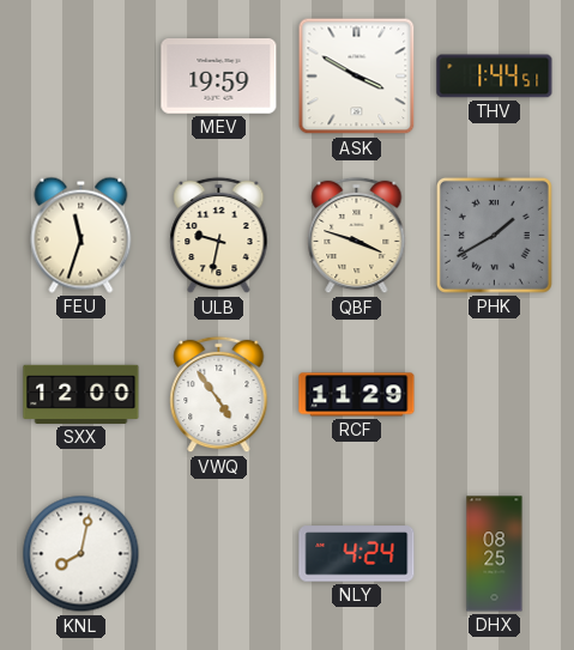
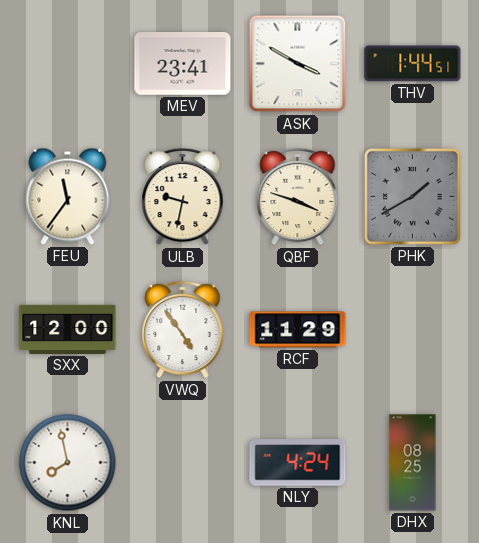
MEV: 19:59 -> 23:41
FEU: 11:33 -> 11:36
KNL: 8:02 -> 7:58
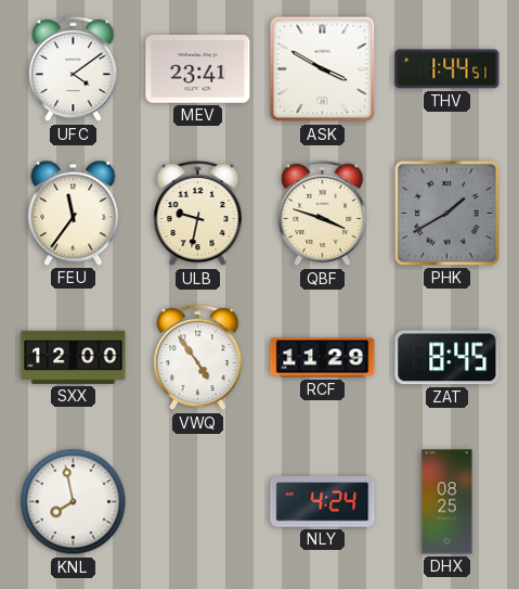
UFC: none -> 4:09
ZAT: none -> 8:45
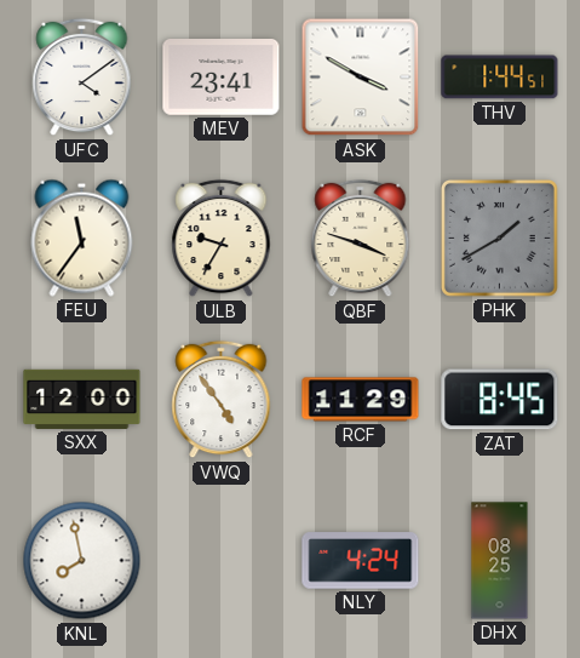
ULB: 9:32 -> 9:35
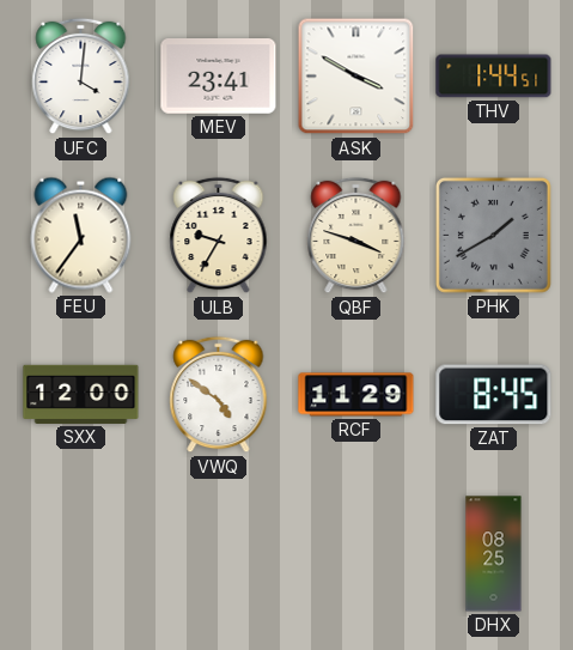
UFC: 4:09 -> 4:01
VWQ: 4:54 -> 4:51
KNL: 7:58 -> none
NLY: 4:24 -> none
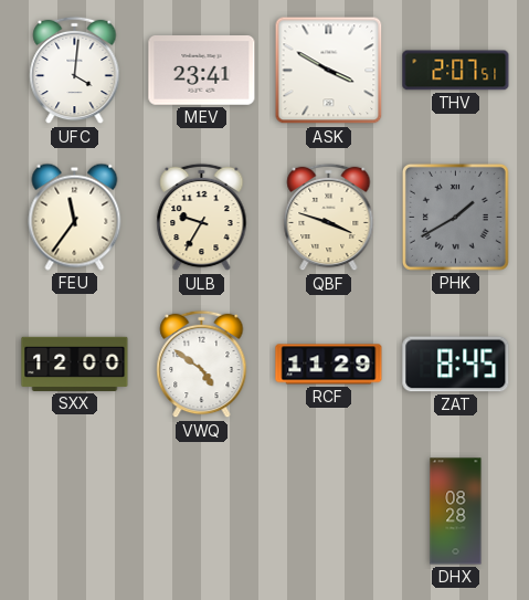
THV: 1:44 -> 2:07
DHX: 08:25 -> 08:28
